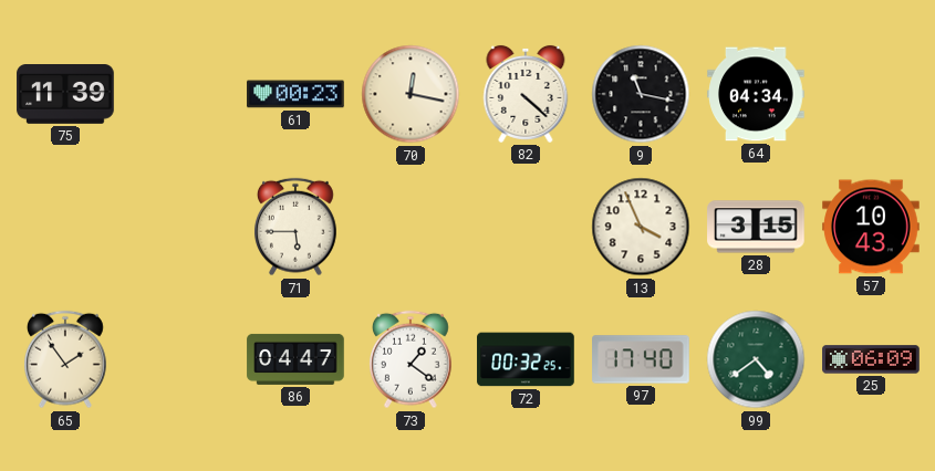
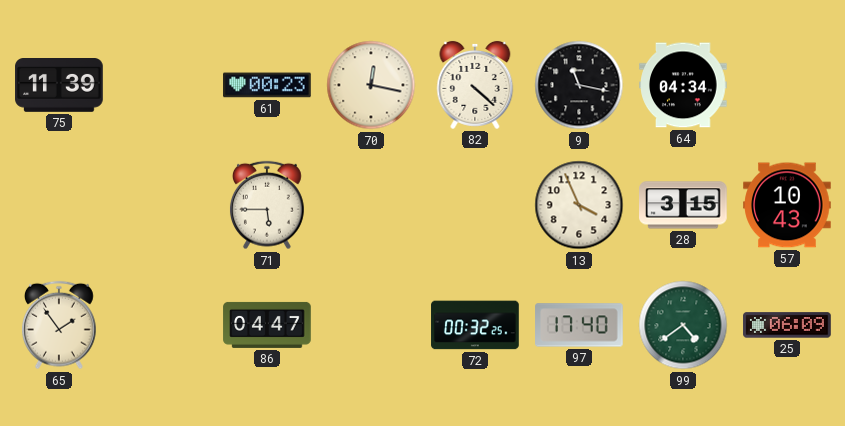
73: 1:21 -> none
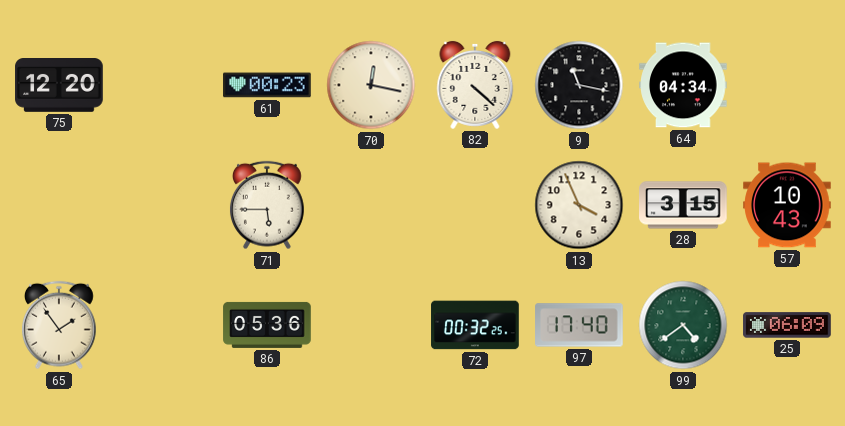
75: 11:39 -> 12:20
86: 04:47 -> 05:36
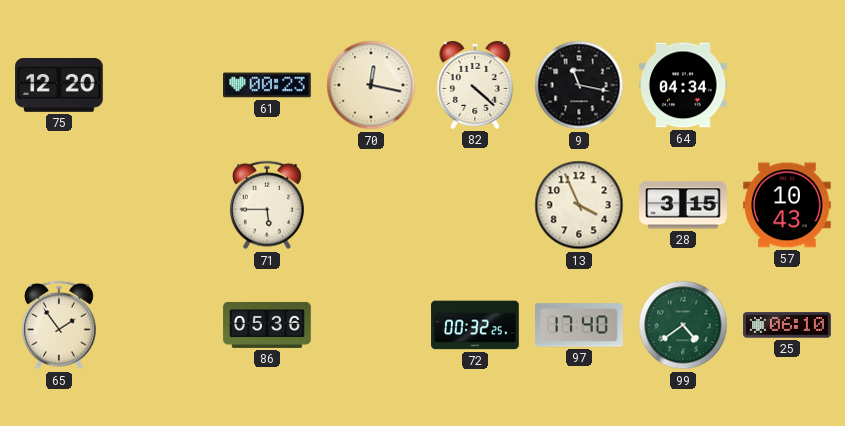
25: 06:09 -> 06:10
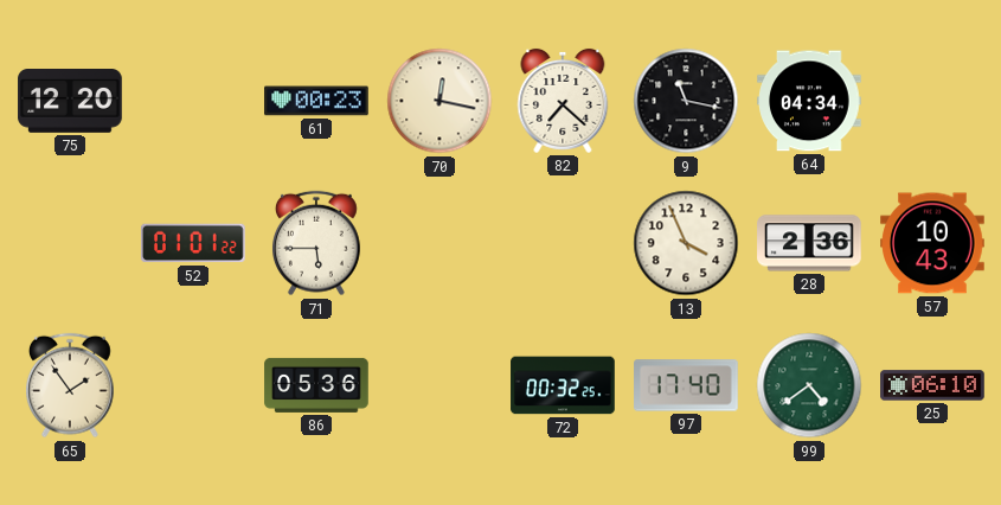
82: 4:22 -> 7:22
52: none -> 01:01
28: 3:15 -> 2:36
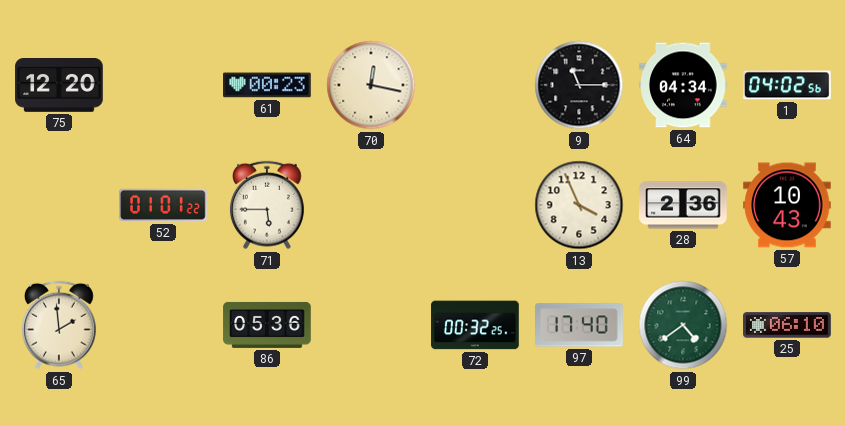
82: 7:22 -> none
9: 11:17 -> 11:15
1: none -> 04:02
65: 1:54 -> 1:59
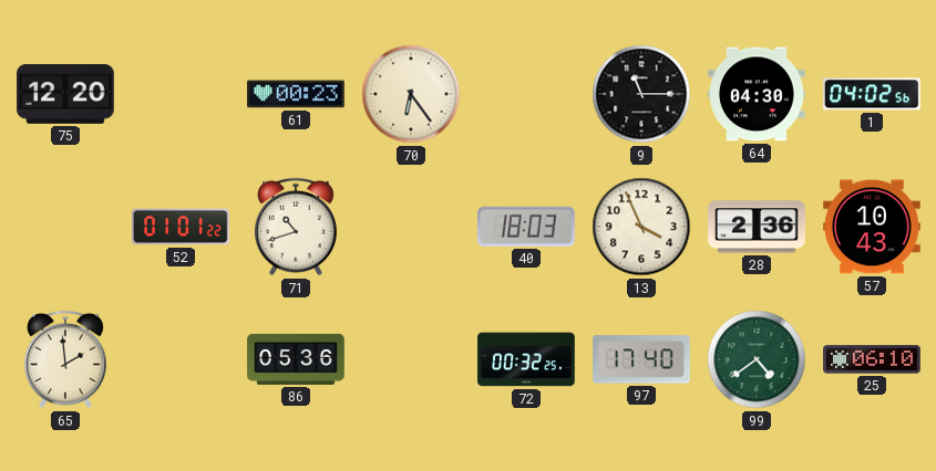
70: 12:17 -> 6:24
64: 04:34 -> 04:30
71: 5:45 -> 10:42
40: none -> 18:03
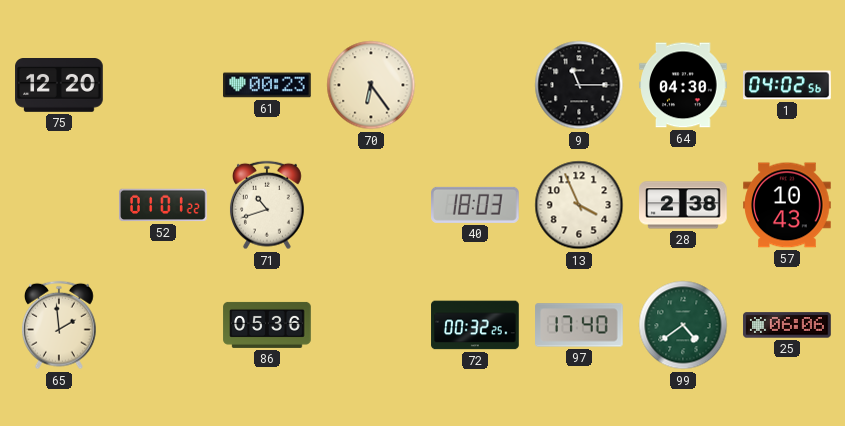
28: 2:36 -> 2:38
25: 06:10 -> 06:06
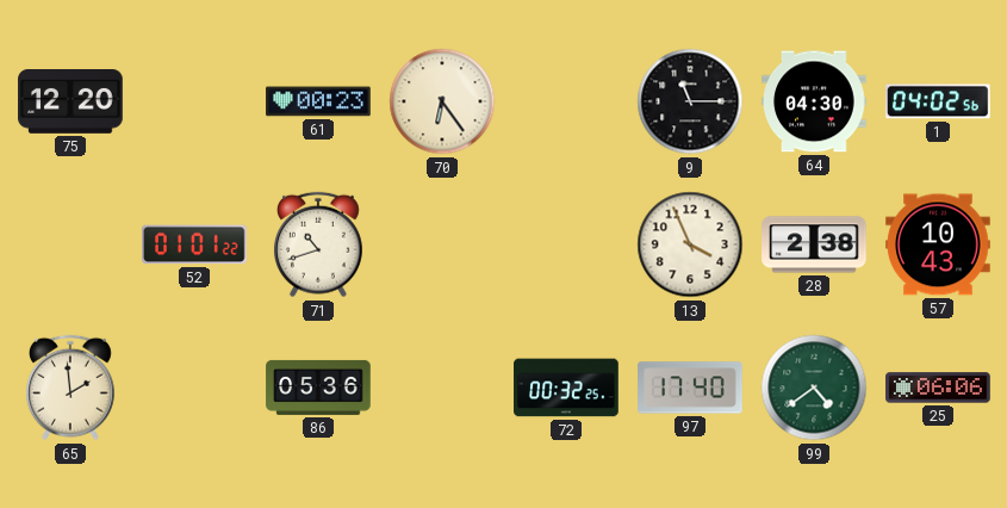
40: 18:03 -> none
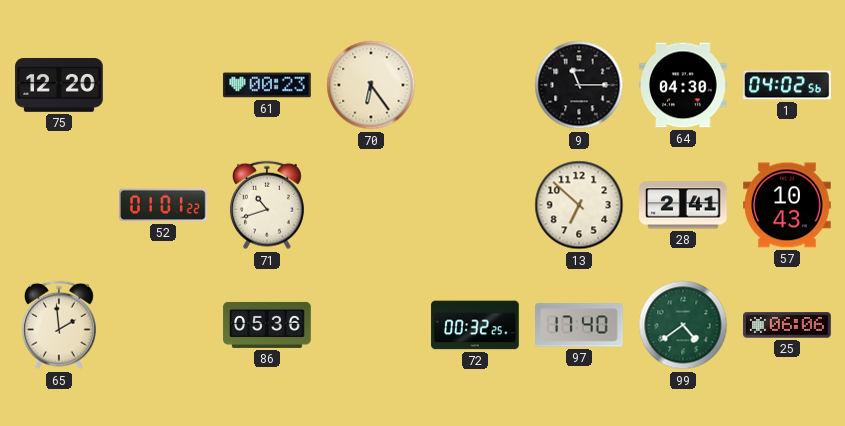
13: 3:56 -> 6:52
28: 2:38 -> 2:41
